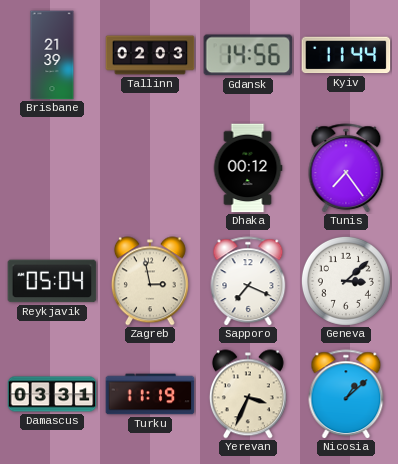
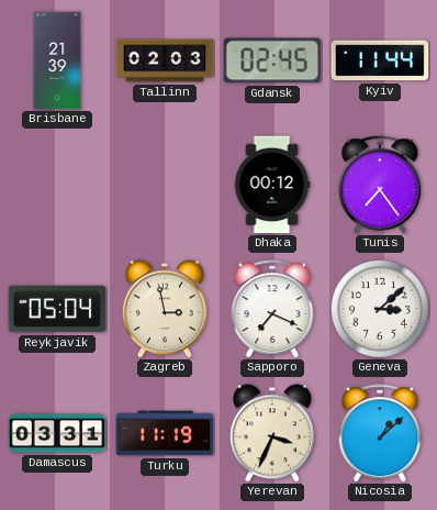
Gdansk: 14:56 -> 02:45
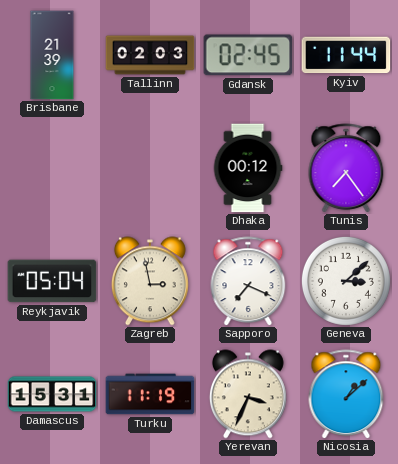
Damascus: 03:31 -> 15:31
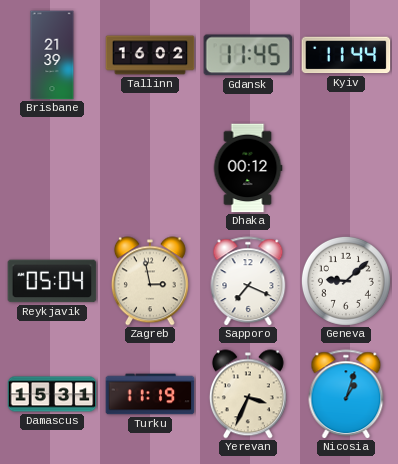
Tallinn: 02:03 -> 16:02
Gdansk: 02:45 -> 11:45
Tunis: 7:24 -> none
Geneva: 3:08 -> 9:08
Nicosia: 1:08 -> 1:03
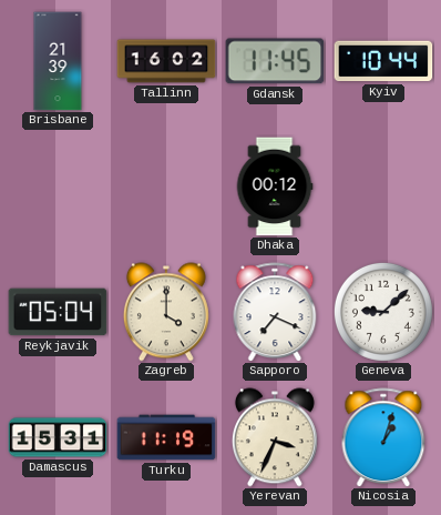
Kyiv: 11:44 -> 10:44
Zagreb: 2:58 -> 4:00
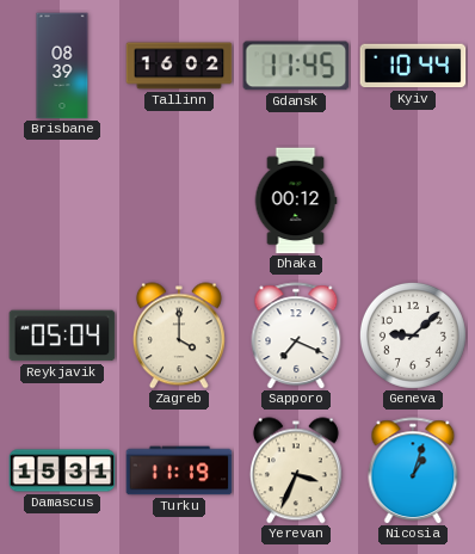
Brisbane: 21:39 -> 08:39
